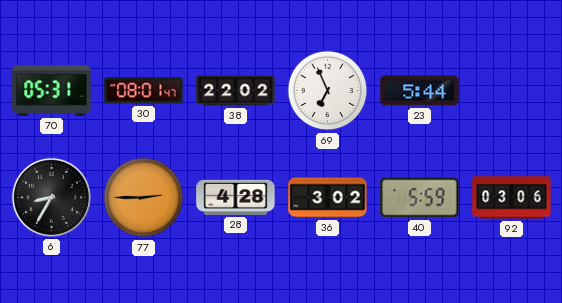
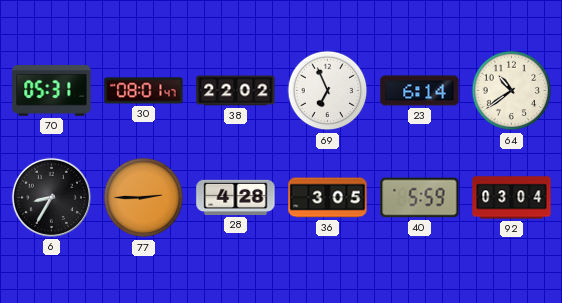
23: 5:44 -> 6:14
64: none -> 10:39
36: 3:02 -> 3:05
92: 03:06 -> 03:04
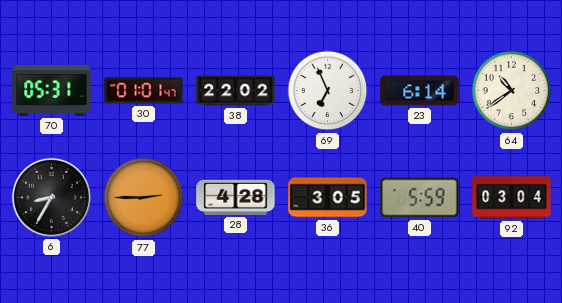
30: 08:01 -> 01:01
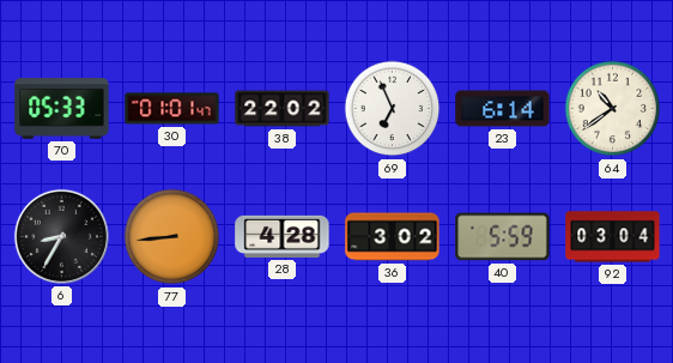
70: 05:31 -> 05:33
77: 2:45 -> 8:44
36: 3:05 -> 3:02
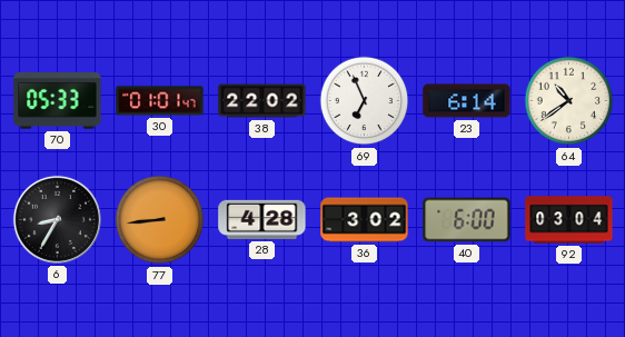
40: 5:59 -> 6:00
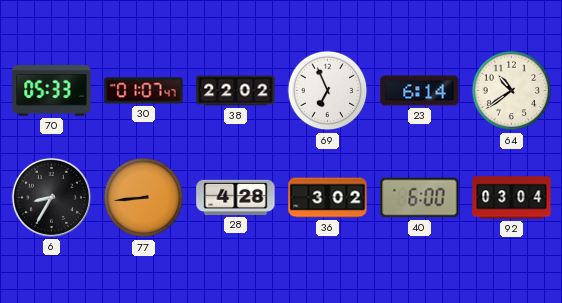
30: 01:01 -> 01:07
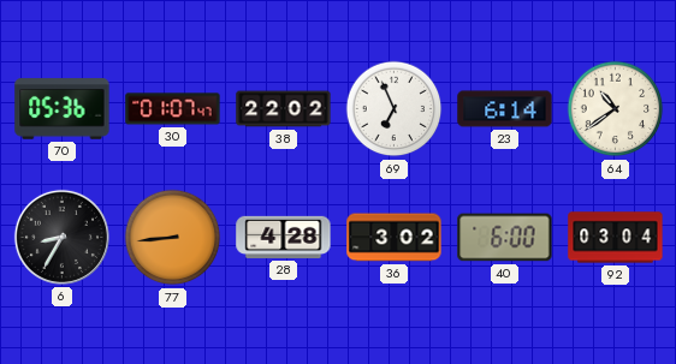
70: 05:33 -> 05:36
